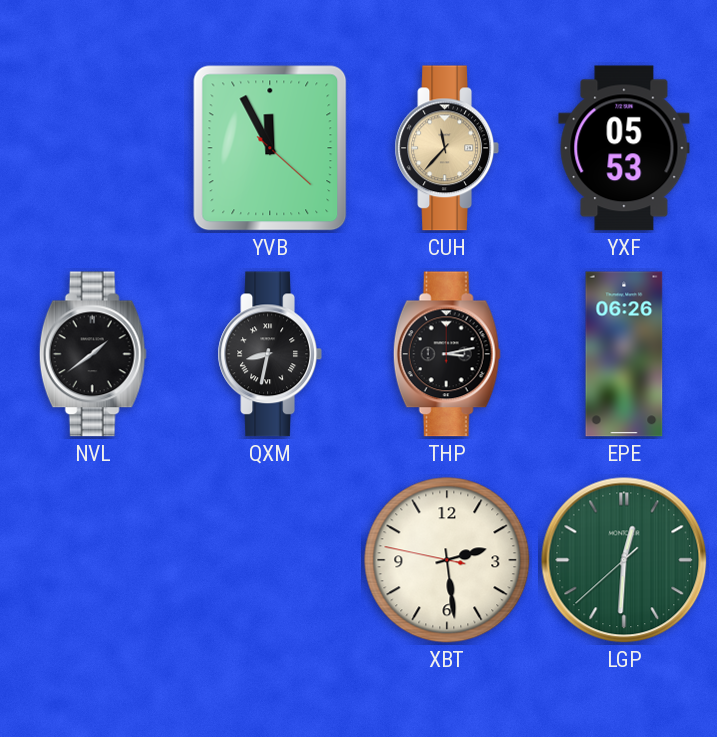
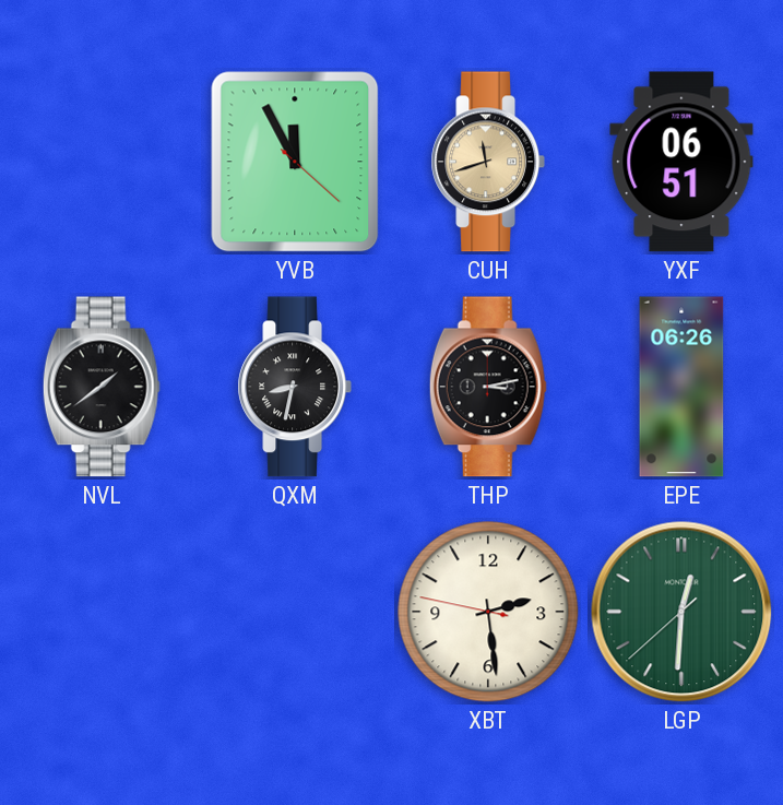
CUH: 11:37 -> 11:42
YXF: 05:53 -> 06:51
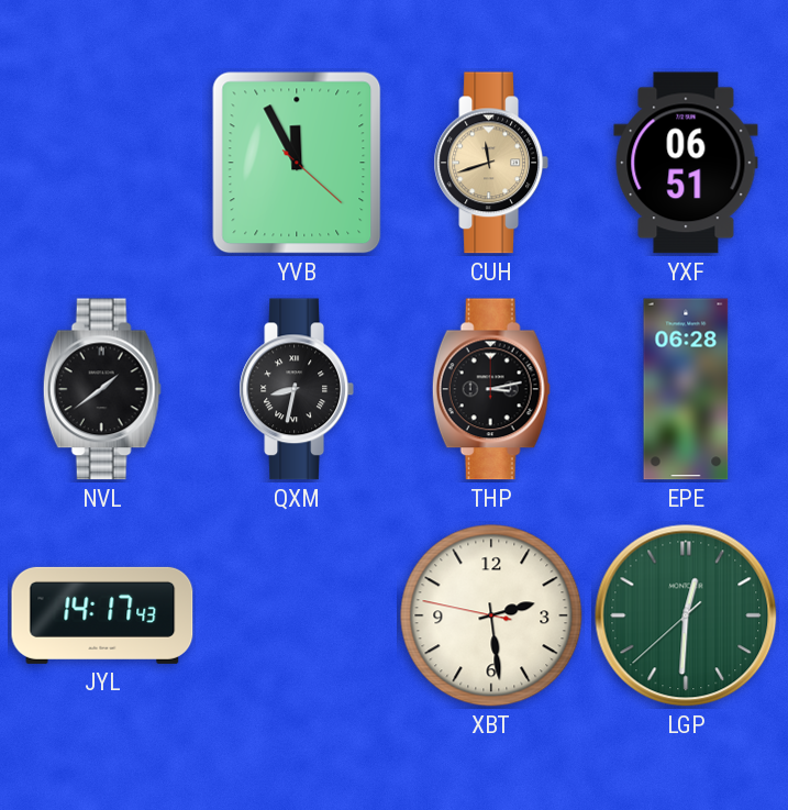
EPE: 06:26 -> 06:28
JYL: none -> 14:17
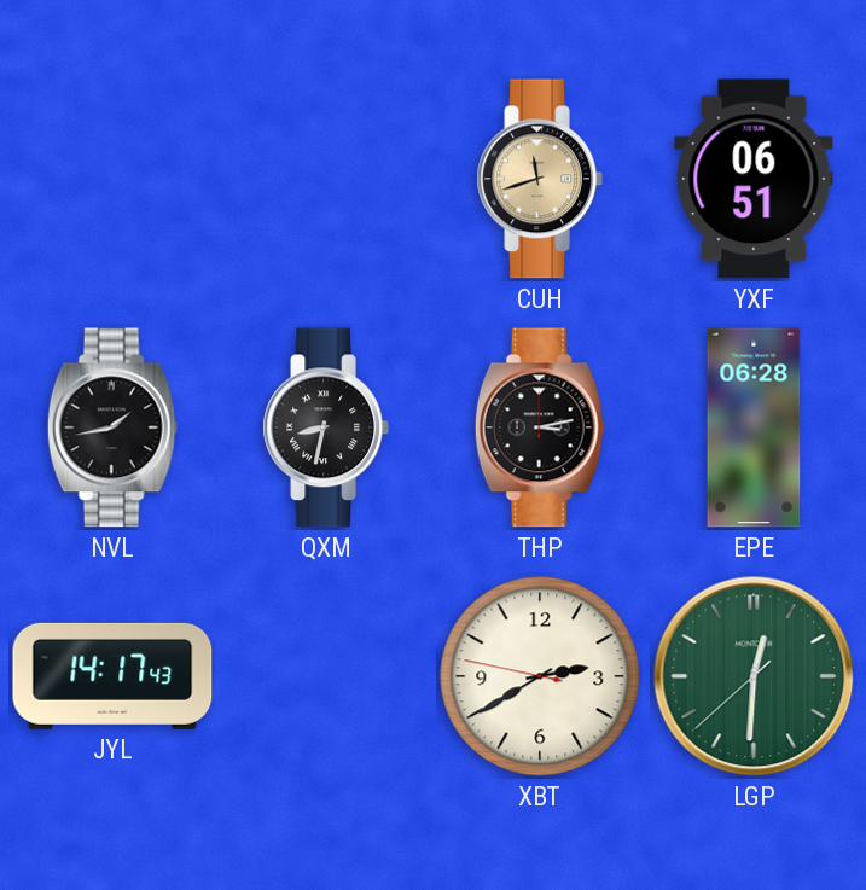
YVB: 11:55 -> none
NVL: 1:39 -> 1:43
XBT: 2:28 -> 2:39
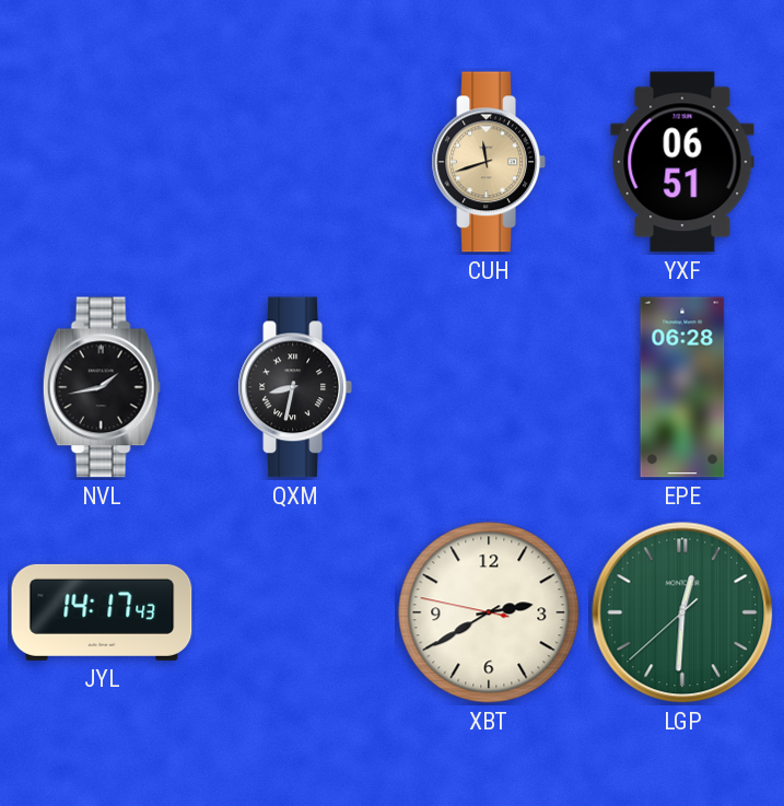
THP: 3:13 -> none
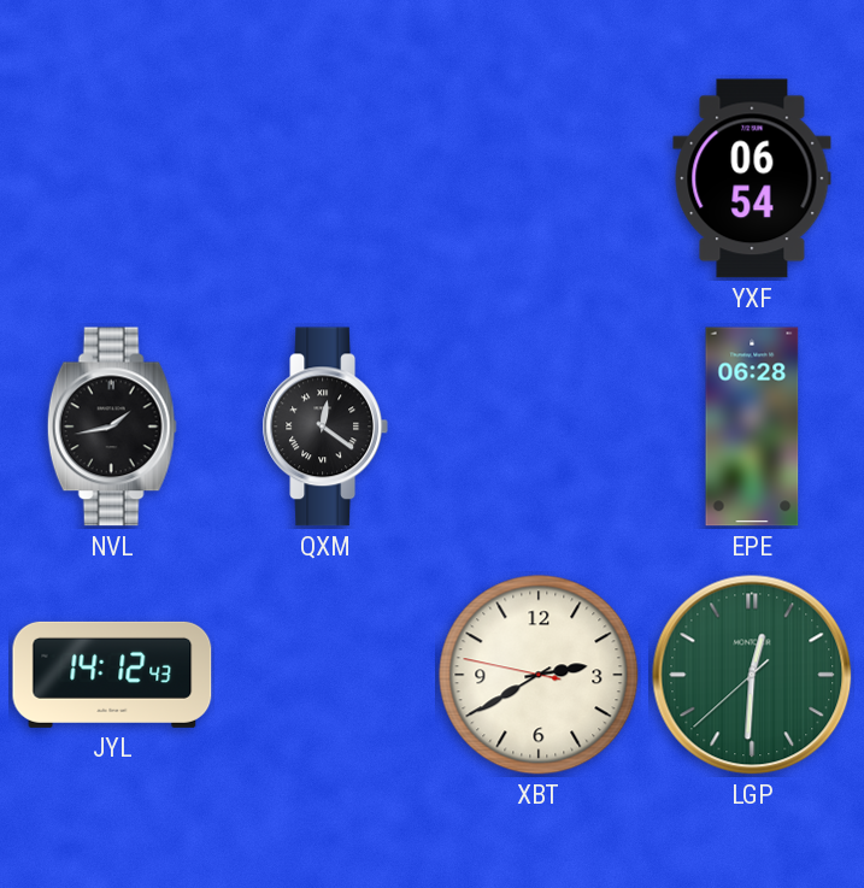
CUH: 11:42 -> none
YXF: 06:51 -> 06:54
QXM: 8:32 -> 12:21
JYL: 14:17 -> 14:12
